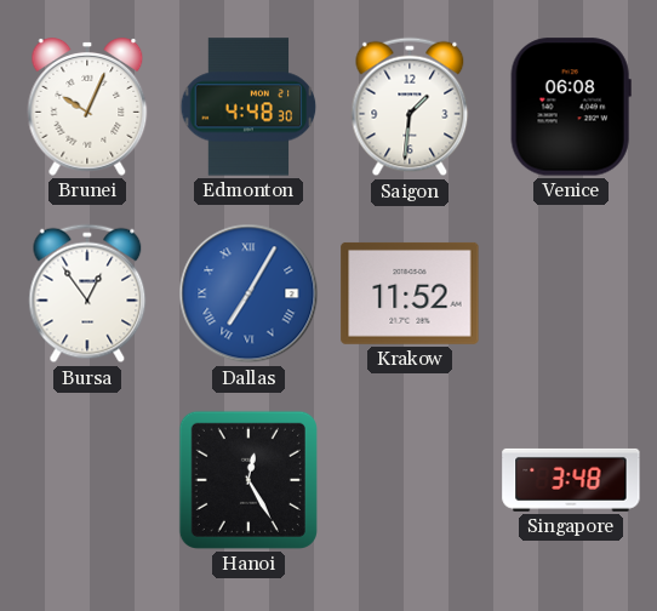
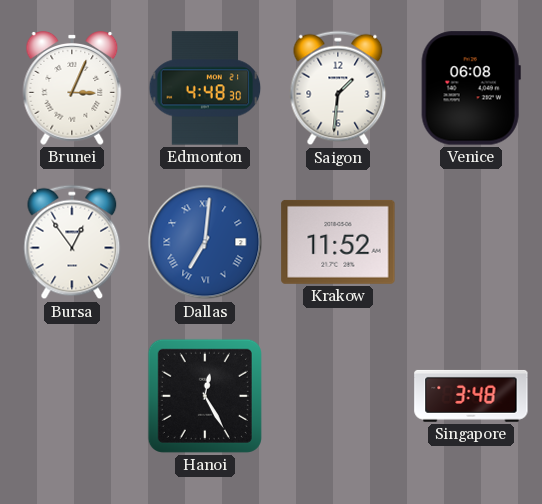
Brunei: 10:04 -> 3:04
Dallas: 7:05 -> 7:01
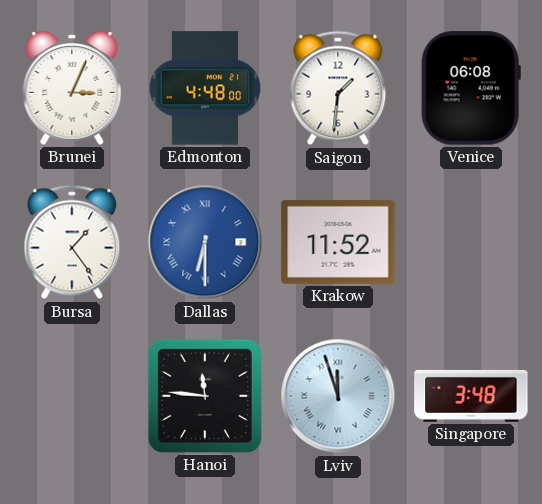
Edmonton: 4:48:30 -> 4:48:00
Bursa: 12:54 -> 1:24
Dallas: 7:01 -> 6:30
Hanoi: 12:25 -> 11:46
Lviv: none -> 11:57
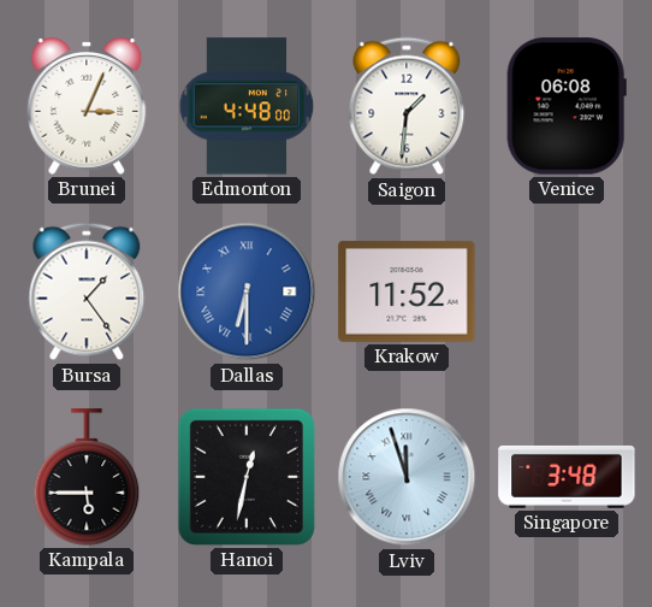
Kampala: none -> 5:45
Hanoi: 11:46 -> 12:32
